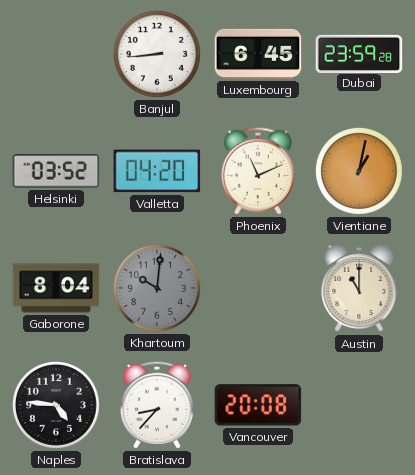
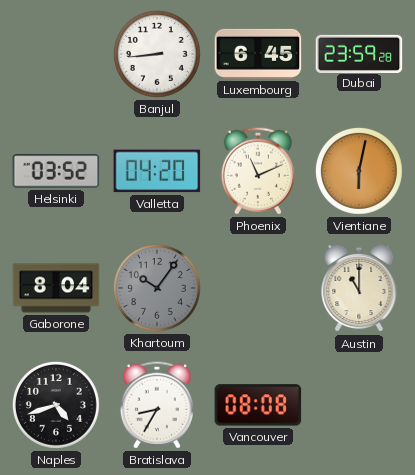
Vientiane: 1:02 -> 6:02
Khartoum: 10:01 -> 10:06
Naples: 4:46 -> 4:42
Bratislava: 8:37 -> 8:35
Vancouver: 20:08 -> 08:08
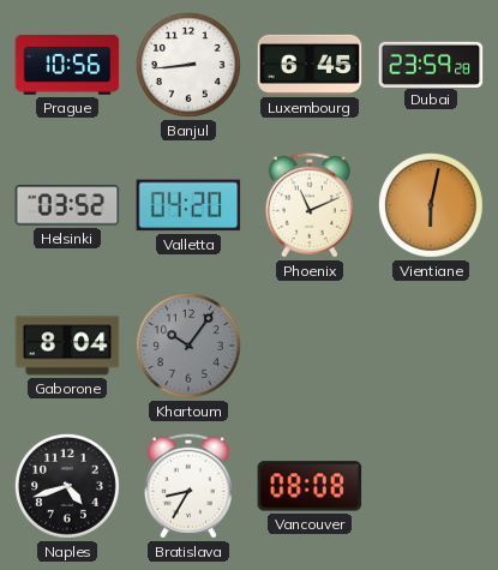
Prague: none -> 10:56
Austin: 11:00 -> none
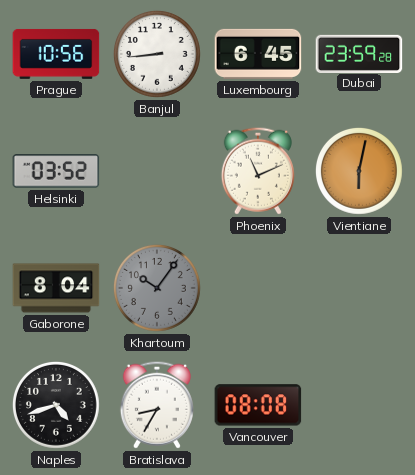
Valletta: 04:20 -> none
